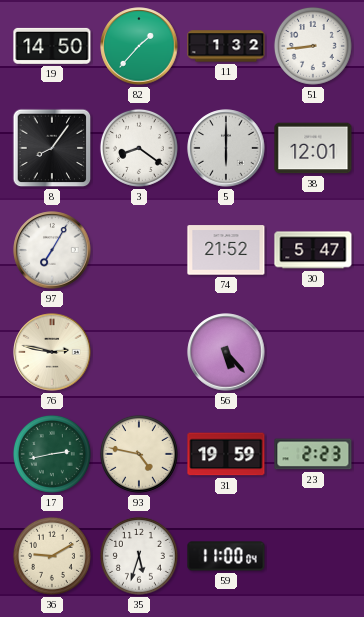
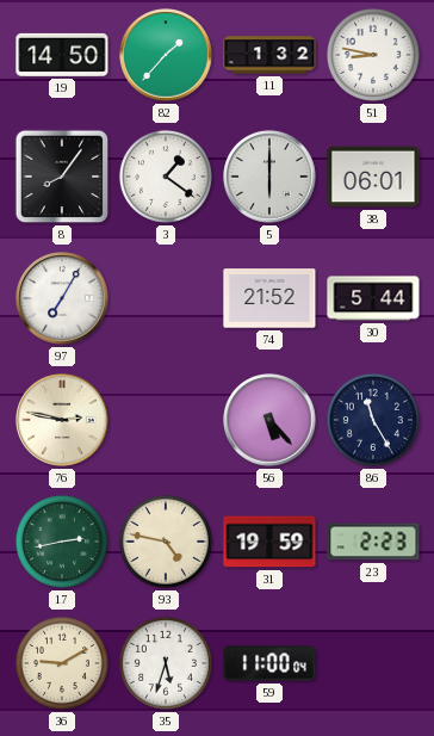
51: 8:44 -> 8:47
3: 8:21 -> 1:21
38: 12:01 -> 06:01
30: 5:47 -> 5:44
86: none -> 11:25
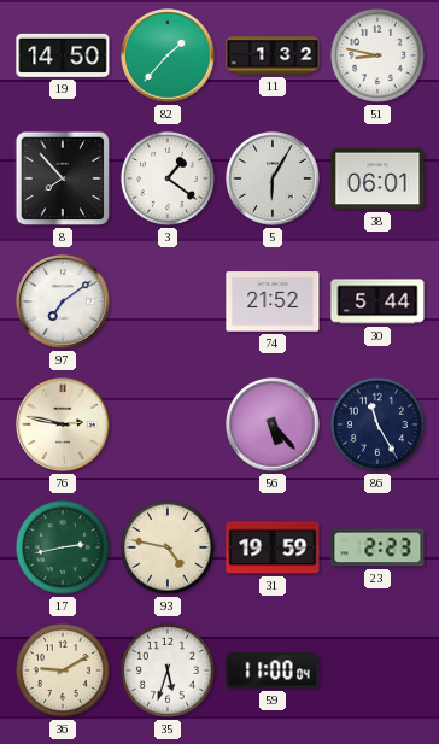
8: 8:06 -> 7:53
5: 6:00 -> 6:05
97: 7:05 -> 7:09
